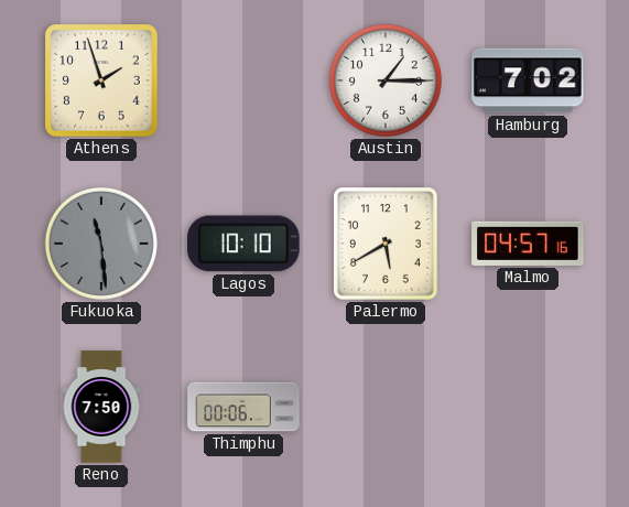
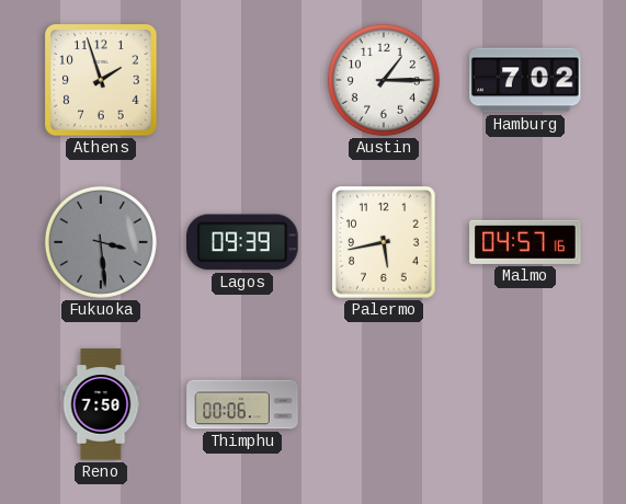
Fukuoka: 11:29 -> 3:29
Lagos: 10:10 -> 09:39
Palermo: 5:40 -> 5:43
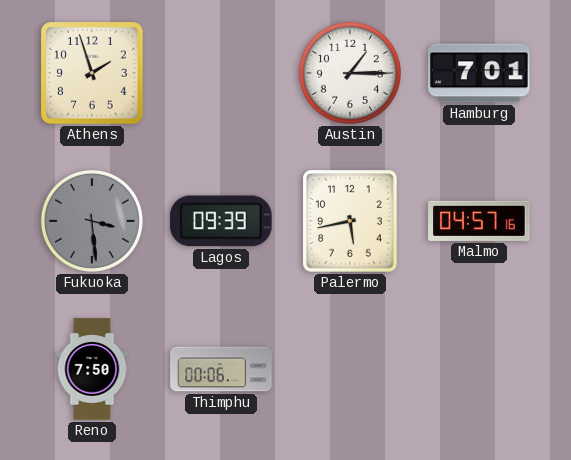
Hamburg: 7:02 -> 7:01
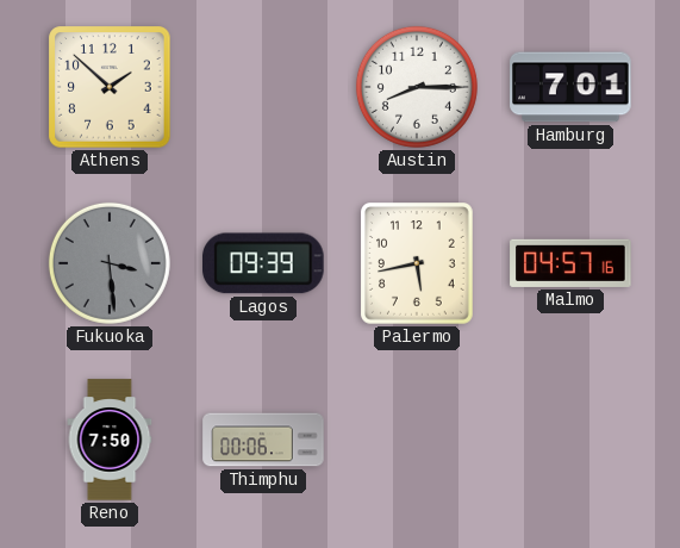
Athens: 1:57 -> 1:52
Austin: 1:15 -> 8:15
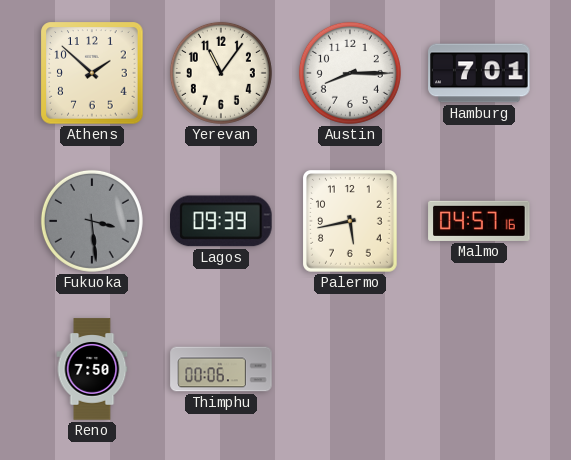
Yerevan: none -> 11:06
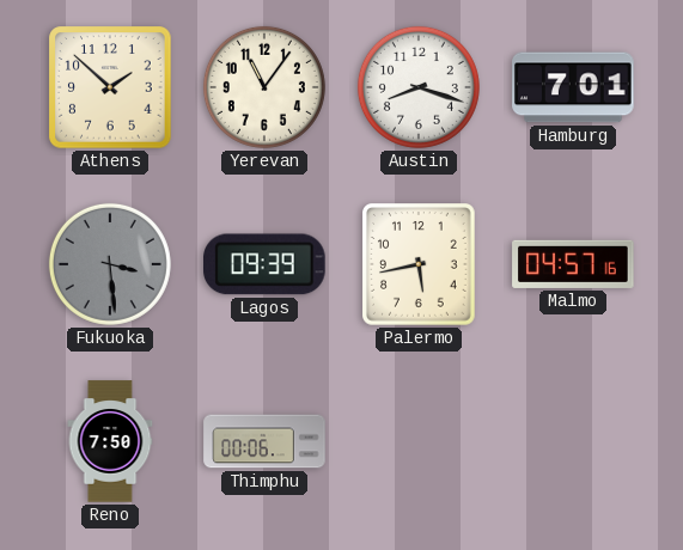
Austin: 8:15 -> 8:18
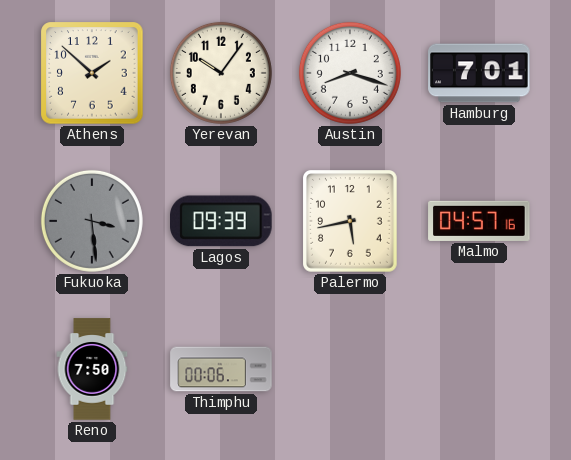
Yerevan: 11:06 -> 10:06
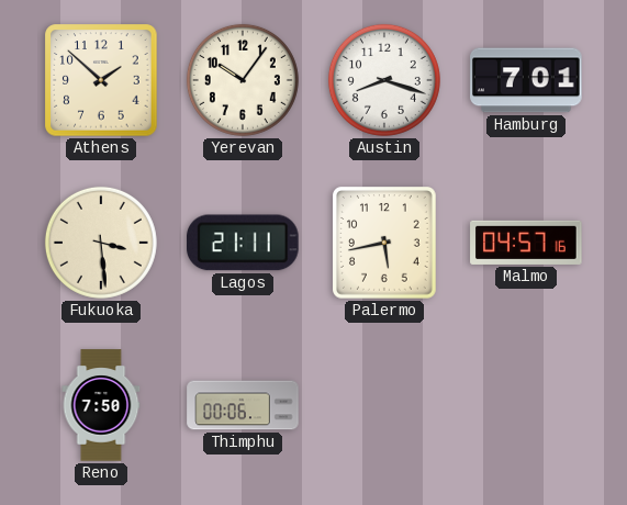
Fukuoka dial: grey -> cream
Lagos: 09:39 -> 21:11
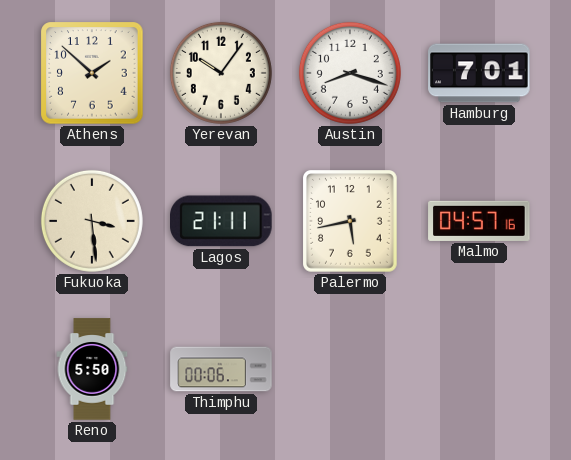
Reno: 7:50 -> 5:50
